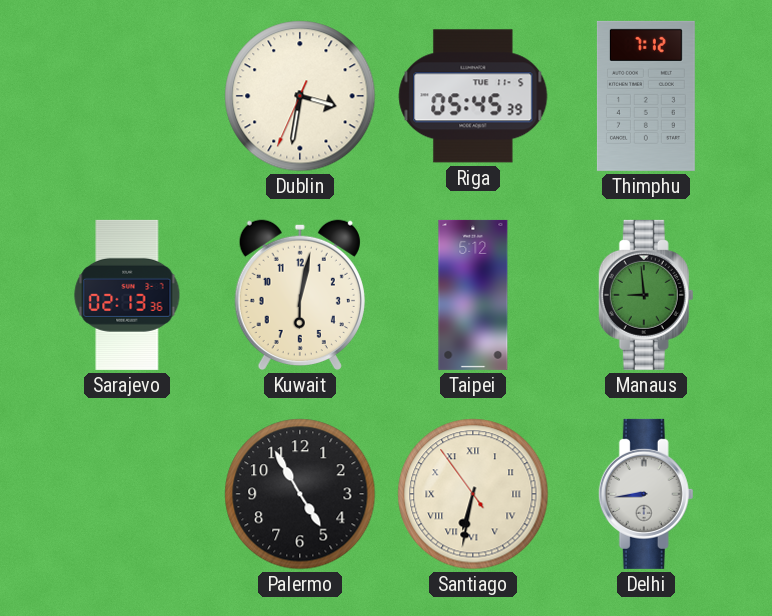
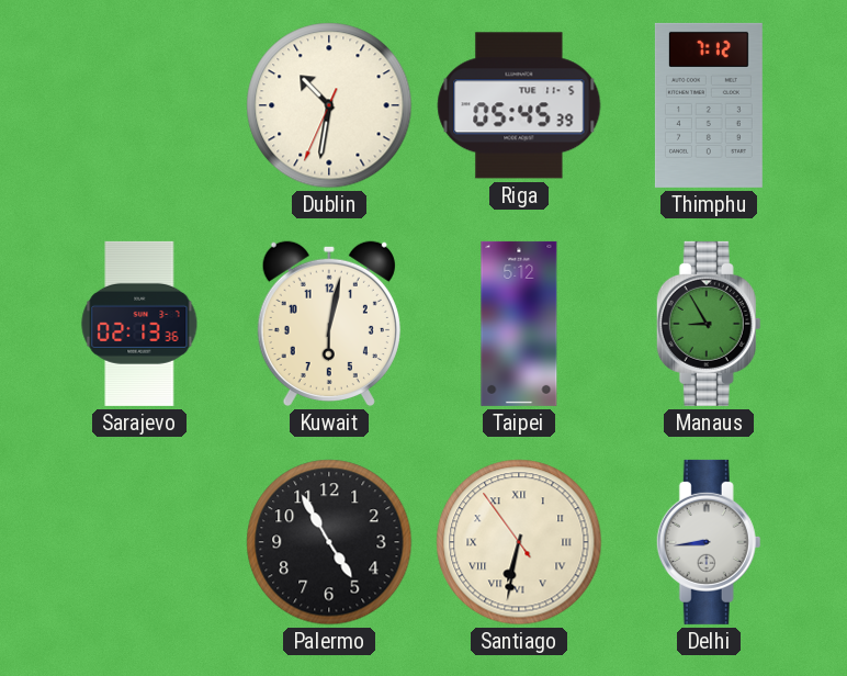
Dublin: 3:31 -> 10:31
Manaus: 8:59 -> 8:55
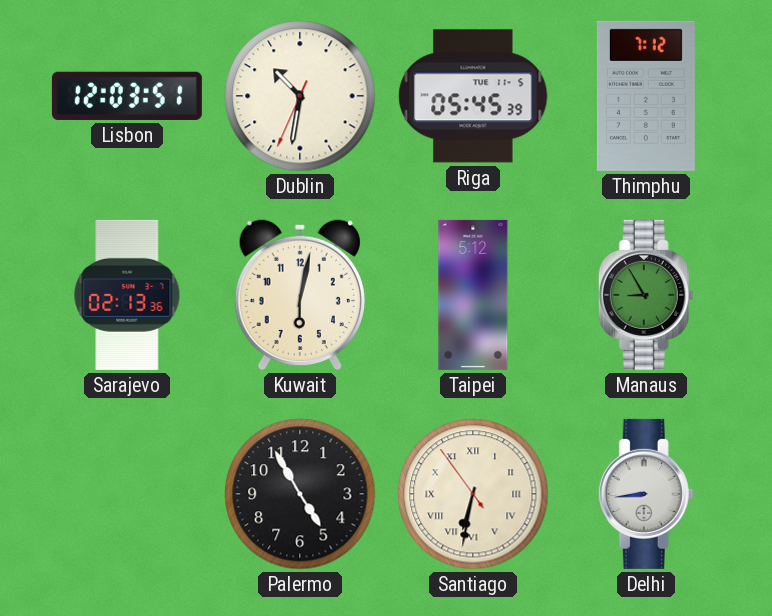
Lisbon: none -> 12:03
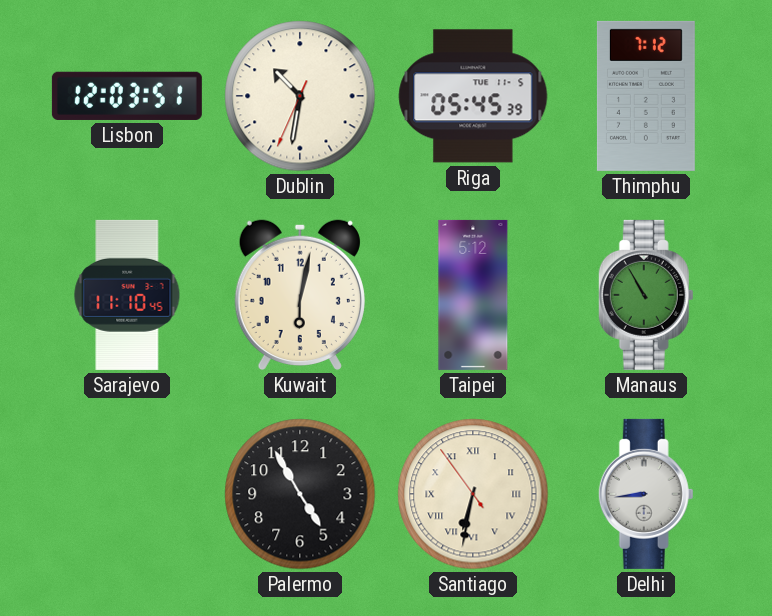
Sarajevo: 02:13 -> 11:10
Manaus: 8:55 -> 10:55
